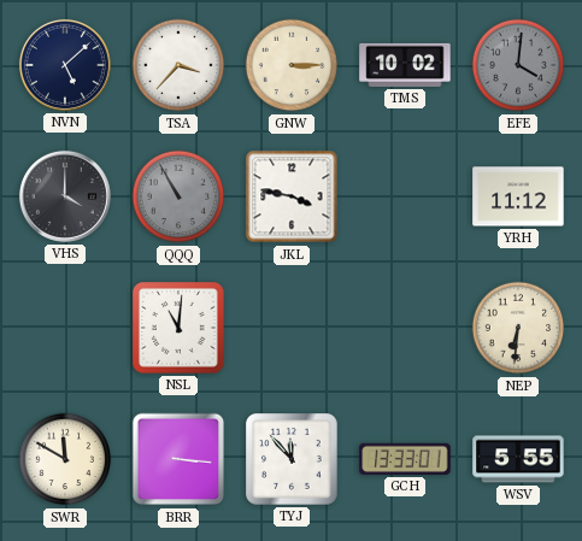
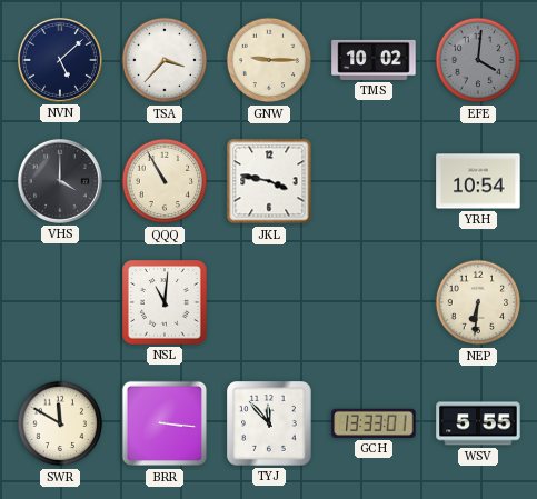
GNW: 3:15 -> 9:15
QQQ dial: grey -> cream
YRH: 11:12 -> 10:54
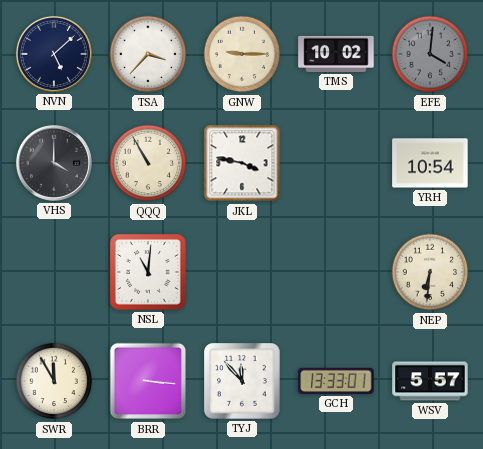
SWR: 11:50 -> 11:55
WSV: 5:55 -> 5:57
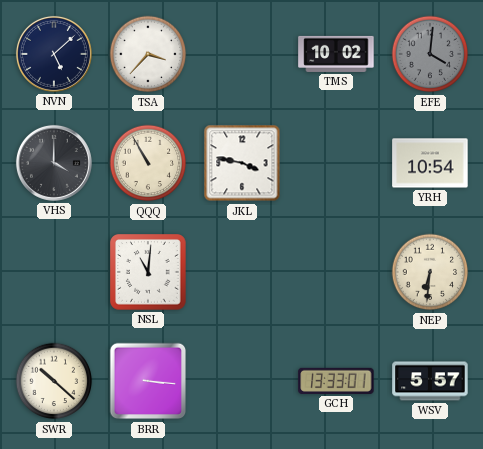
GNW: 9:15 -> none
SWR: 11:55 -> 10:22
TYJ: 11:53 -> none
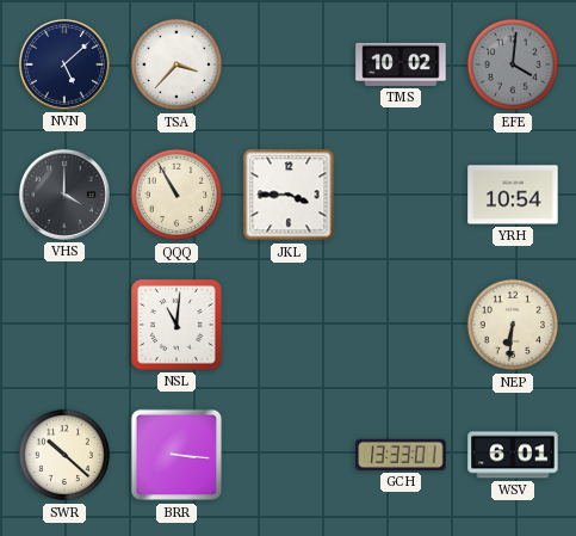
JKL: 3:47 -> 3:45
WSV: 5:57 -> 6:01
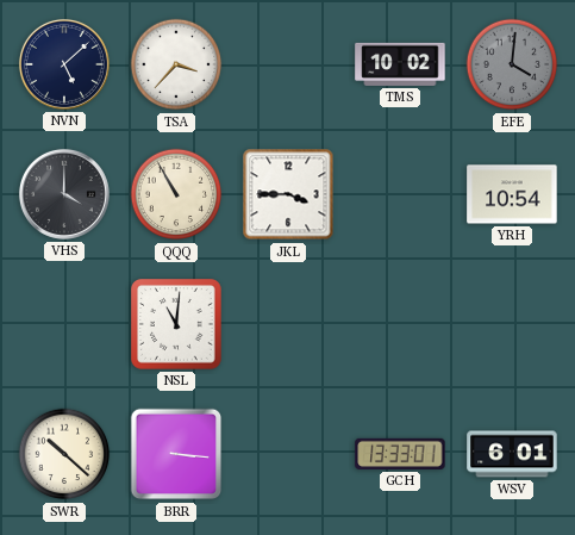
NEP: 6:31 -> none
